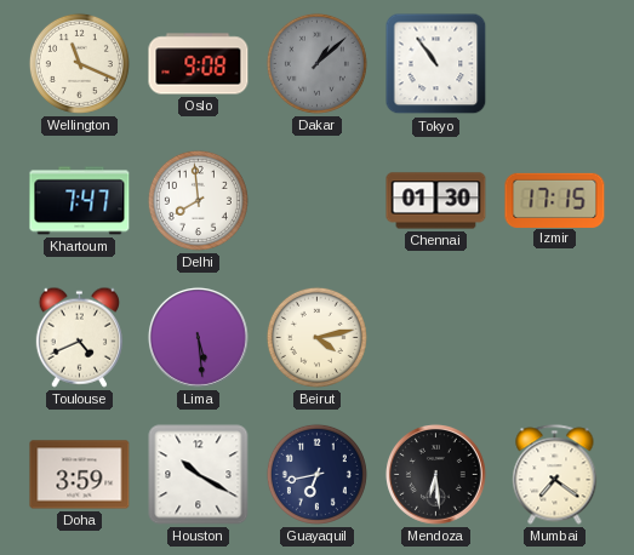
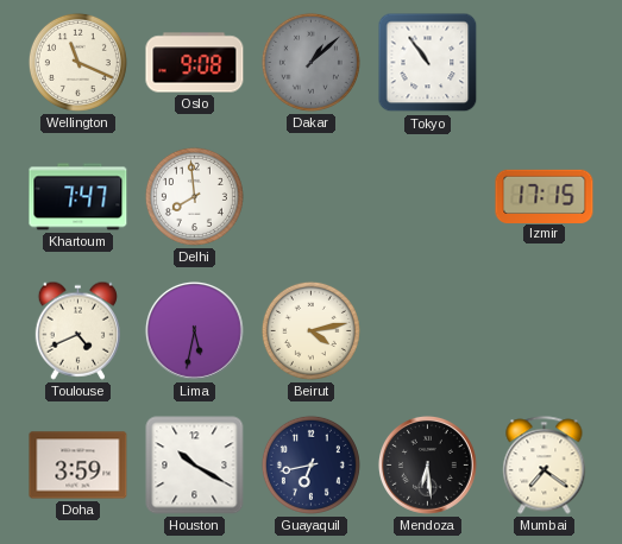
Chennai: 01:30 -> none
Lima: 5:29 -> 5:32
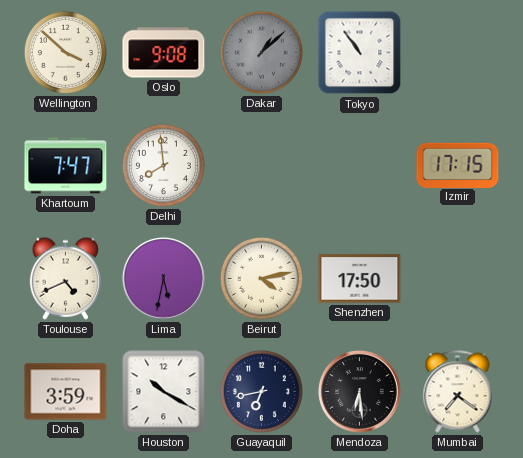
Wellington: 11:19 -> 3:52
Shenzhen: none -> 17:50
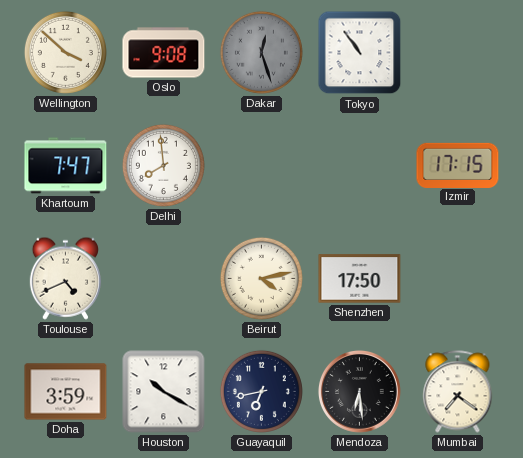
Dakar: 1:08 -> 12:27
Lima: 5:32 -> none
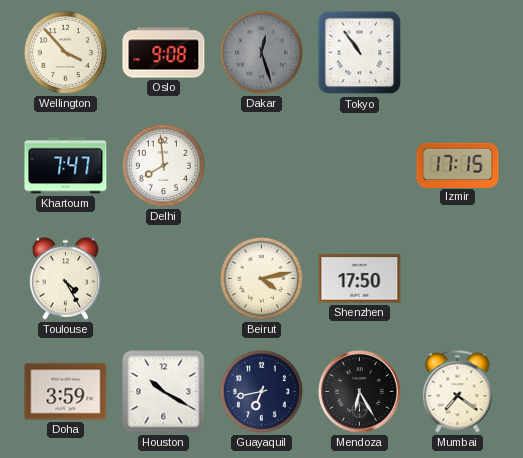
Wellington: 3:52 -> 3:53
Toulouse: 4:41 -> 4:25
Mendoza: 6:29 -> 6:25
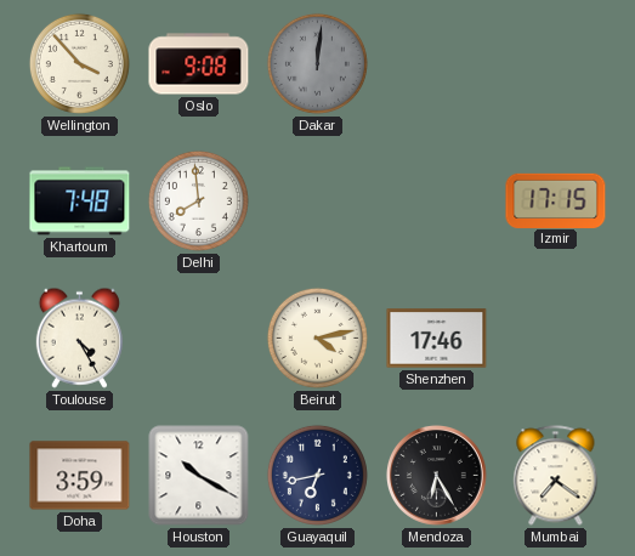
Dakar: 12:27 -> 12:01
Tokyo: 10:54 -> none
Khartoum: 7:47 -> 7:48
Shenzhen: 17:50 -> 17:46
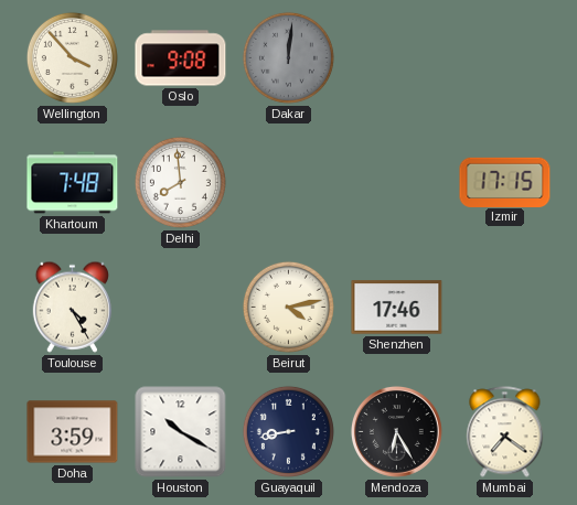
Guayaquil: 6:43 -> 8:43
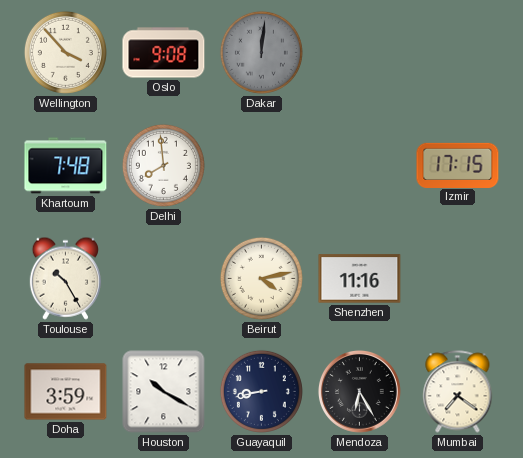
Toulouse: 4:25 -> 10:25
Shenzhen: 17:46 -> 11:16
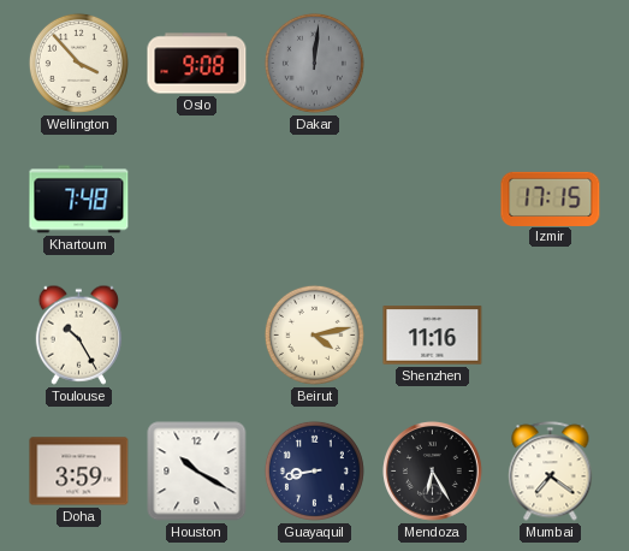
Delhi: 7:59 -> none
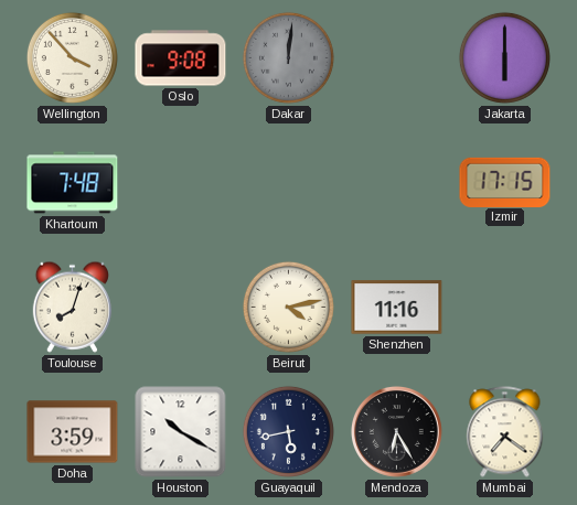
Jakarta: none -> 6:00
Toulouse: 10:25 -> 8:03
Guayaquil: 8:43 -> 5:43
